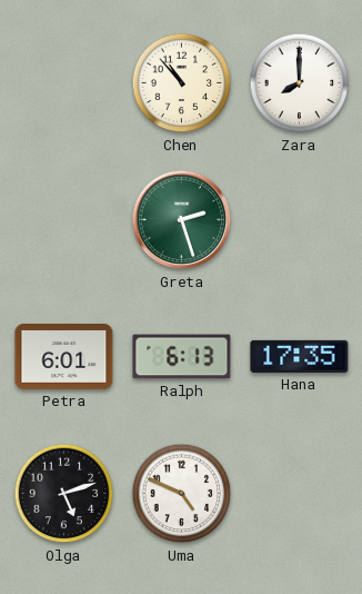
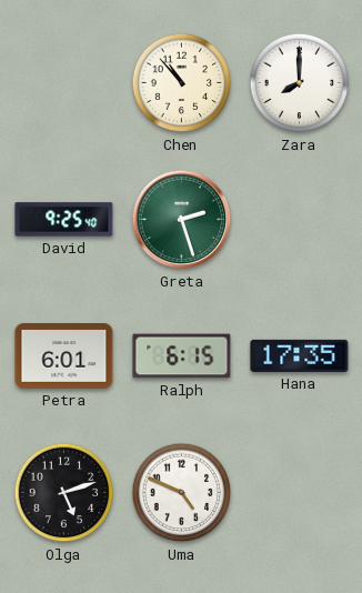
David: none -> 9:25
Ralph: 6:13 -> 6:15
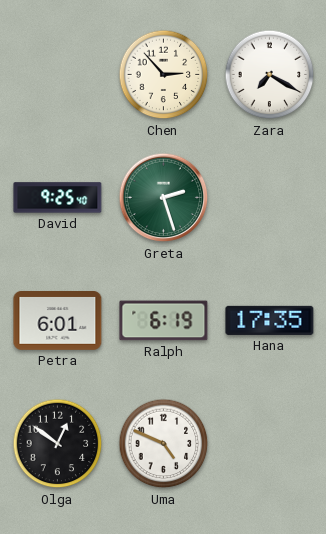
Chen: 10:53 -> 2:53
Zara: 8:00 -> 7:20
Ralph: 6:15 -> 6:19
Olga: 5:12 -> 12:51
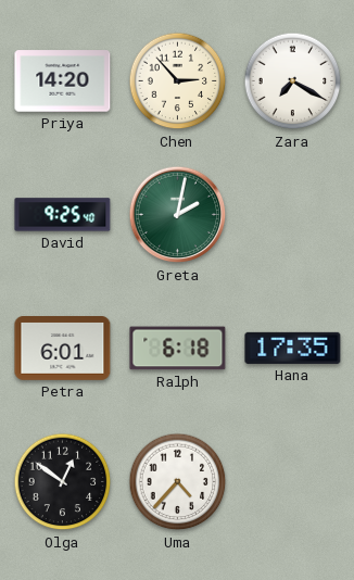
Priya: none -> 14:20
Greta: 2:27 -> 2:02
Ralph: 6:19 -> 6:18
Uma: 4:49 -> 4:37
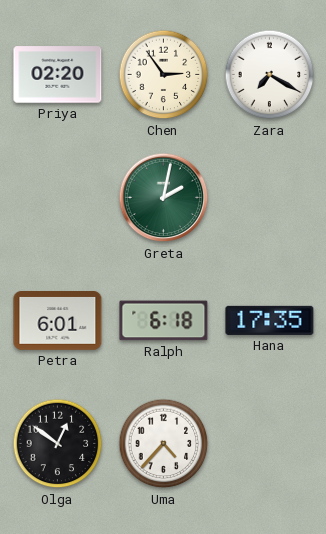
Priya: 14:20 -> 02:20
Chen: 2:53 -> 2:54
David: 9:25 -> none
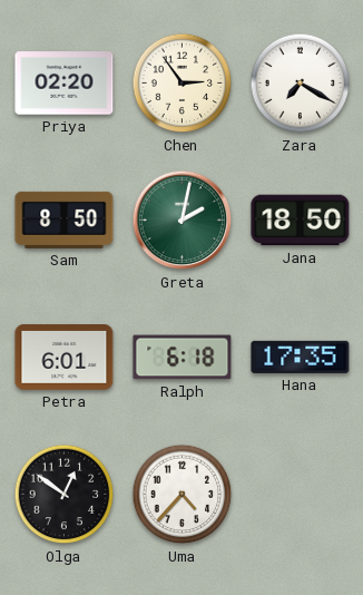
Sam: none -> 8:50
Jana: none -> 18:50
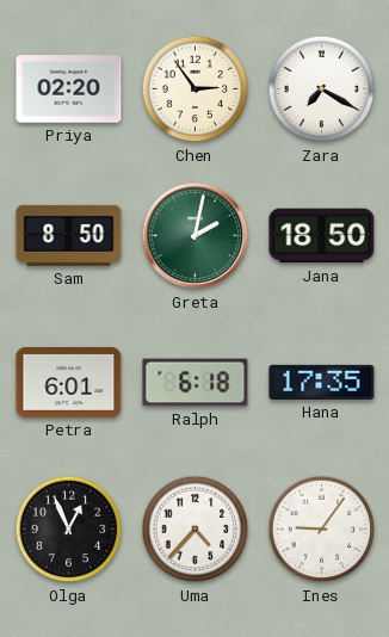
Olga: 12:51 -> 12:56
Ines: none -> 9:06
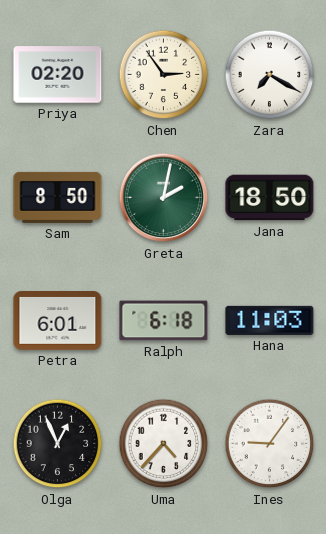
Hana: 17:35 -> 11:03
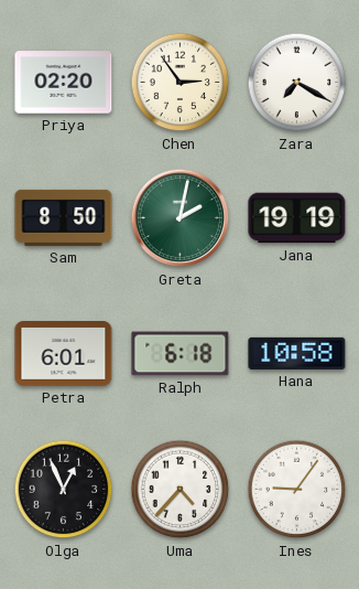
Jana: 18:50 -> 19:19
Hana: 11:03 -> 10:58
